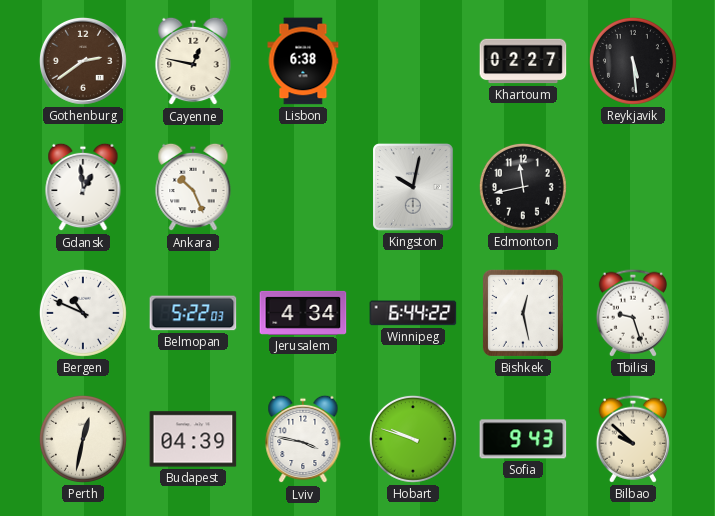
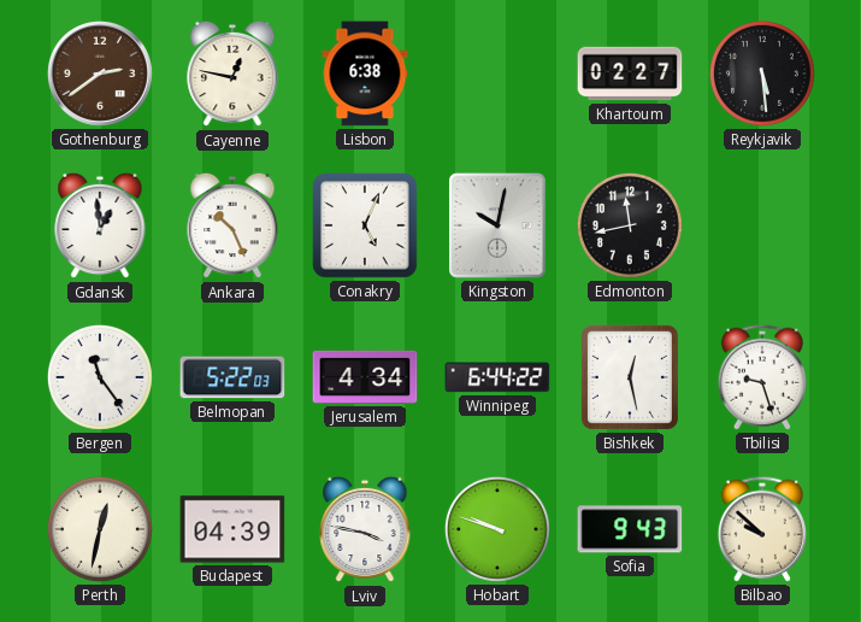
Conakry: none -> 5:04
Bergen: 10:49 -> 11:24
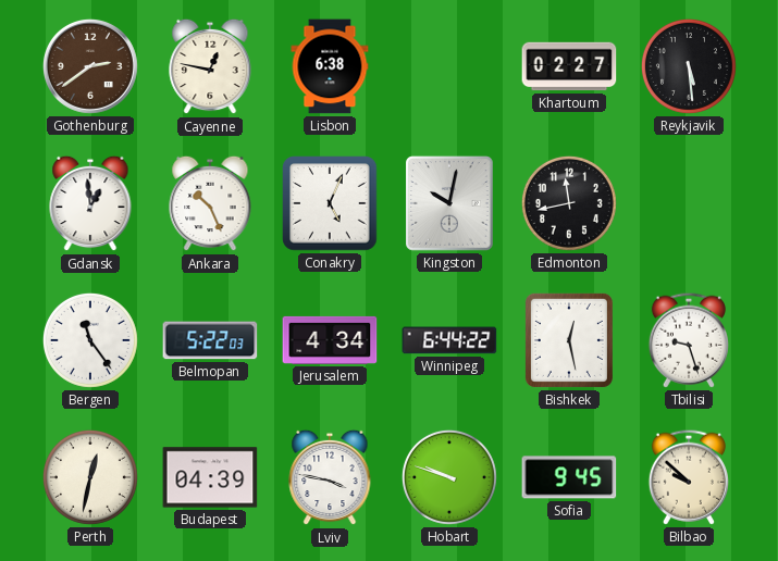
Sofia: 9:43 -> 9:45
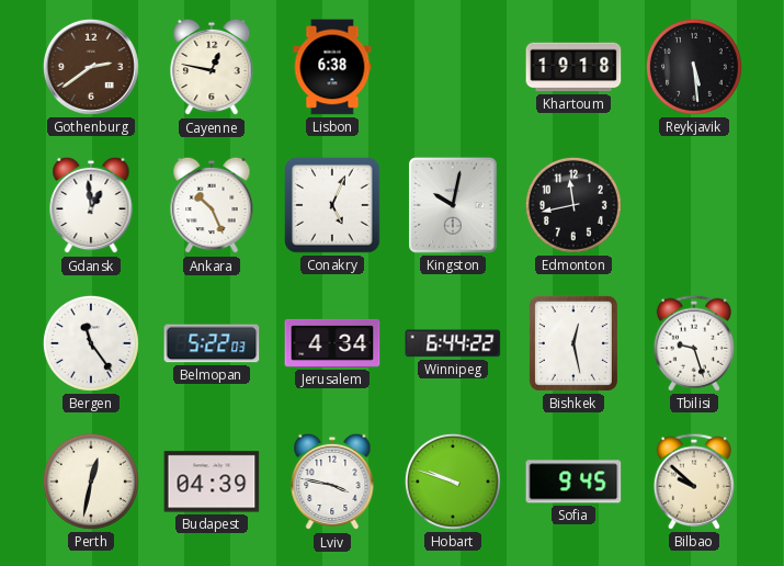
Khartoum: 02:27 -> 19:18
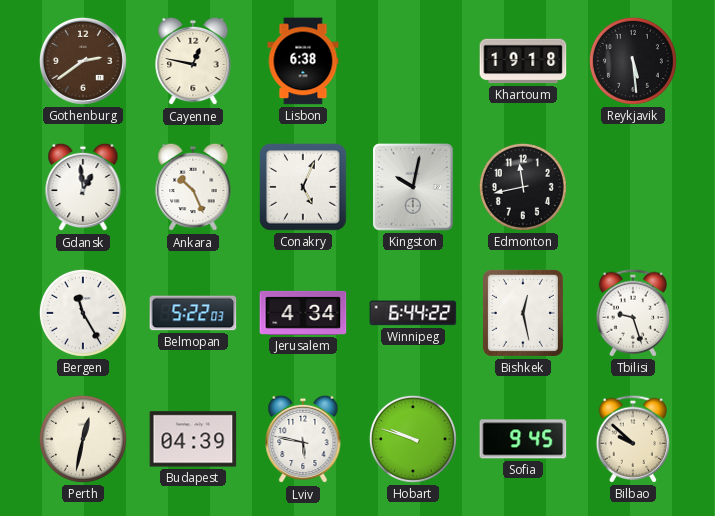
Bergen: 11:24 -> 11:25
Lviv: 3:47 -> 5:47
